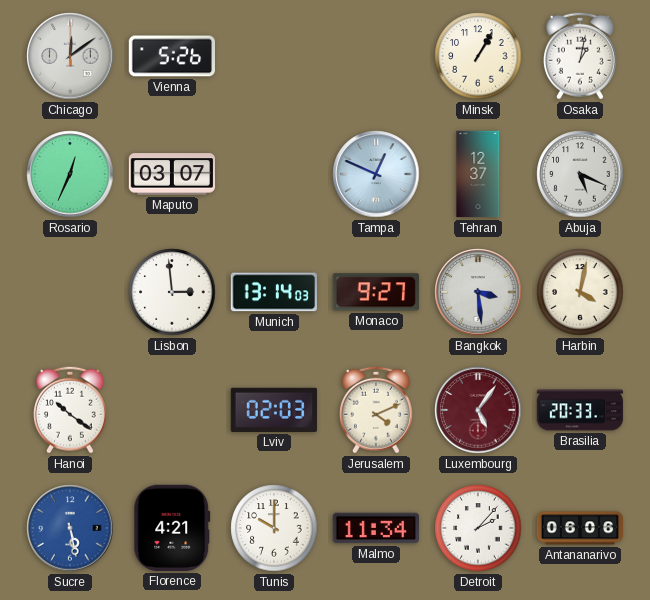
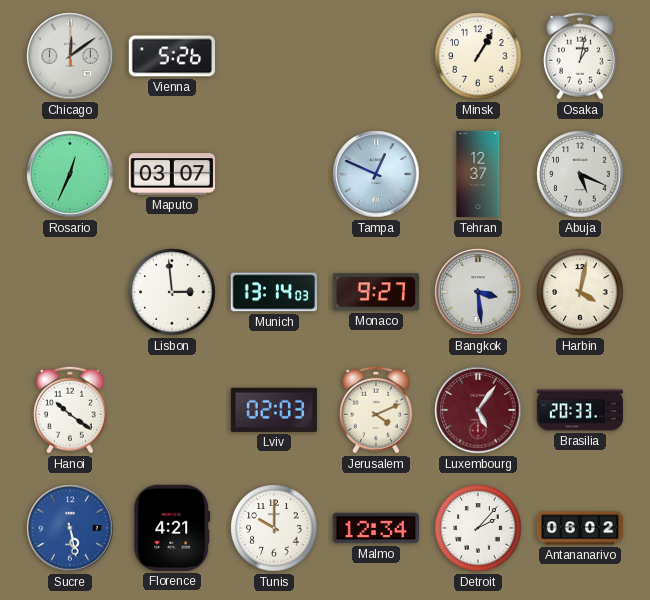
Malmo: 11:34 -> 12:34
Antananarivo: 06:06 -> 06:02
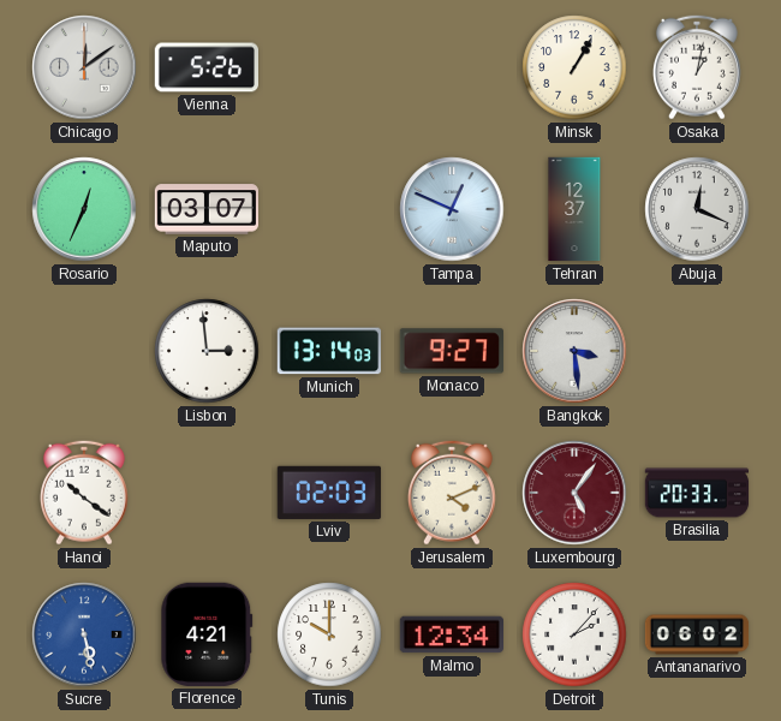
Abuja: 5:19 -> 12:19
Harbin: 4:02 -> none
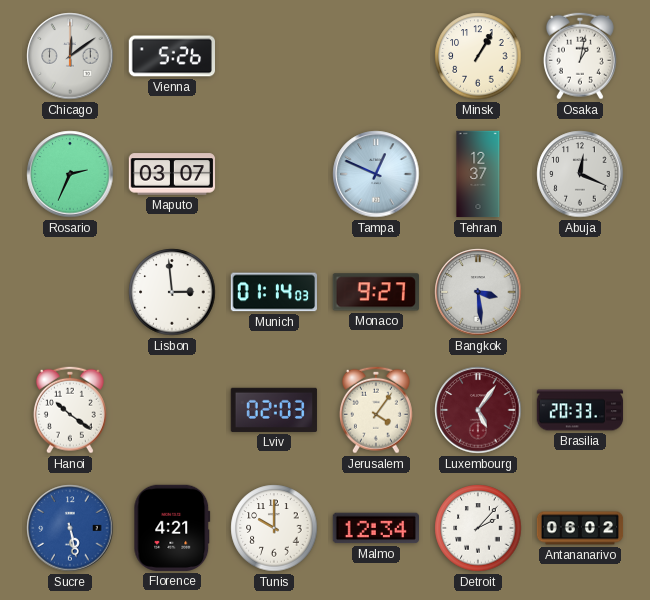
Rosario: 12:34 -> 2:34
Munich: 13:14 -> 01:14
Jerusalem: 4:11 -> 4:06
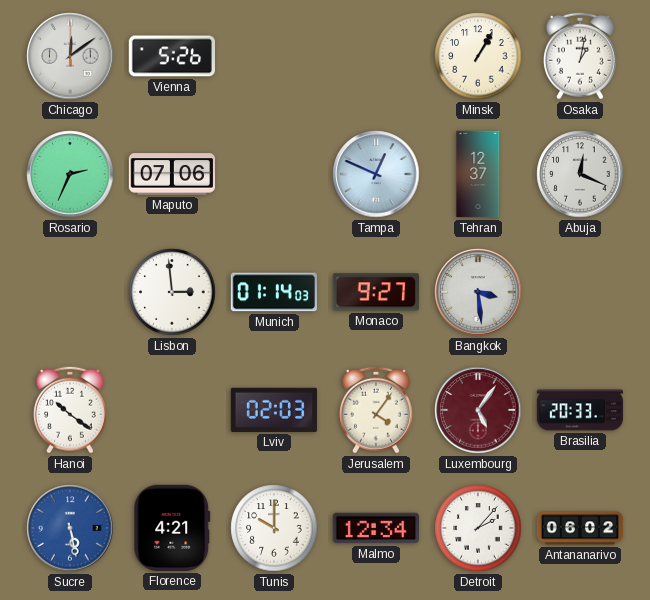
Maputo: 03:07 -> 07:06
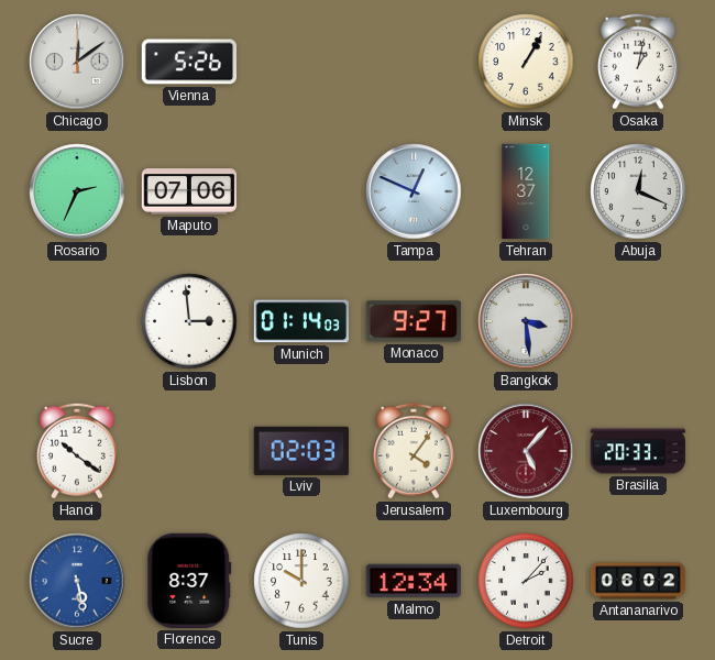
Luxembourg: 5:06 -> 5:07
Florence: 4:21 -> 8:37
